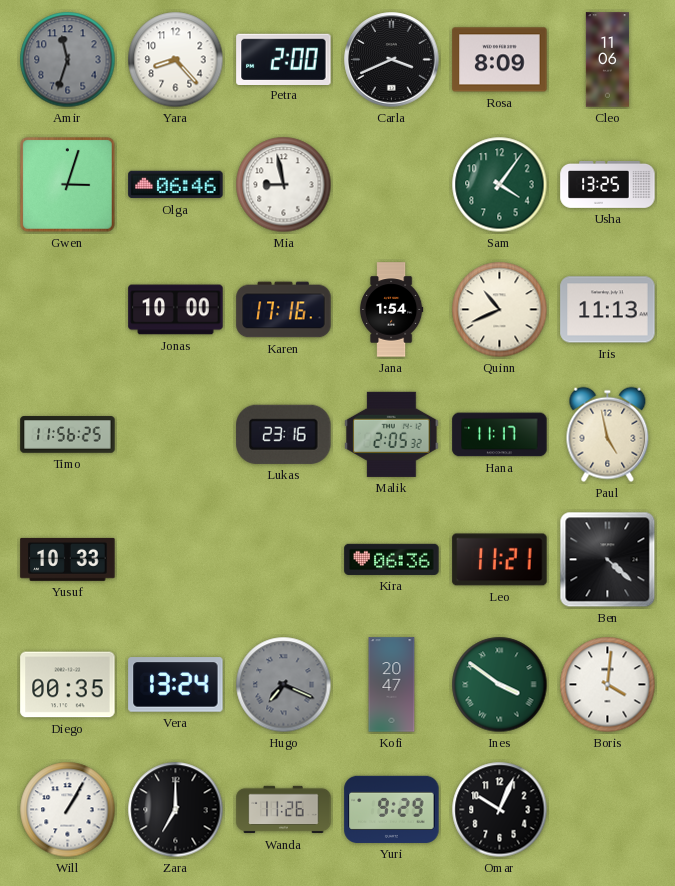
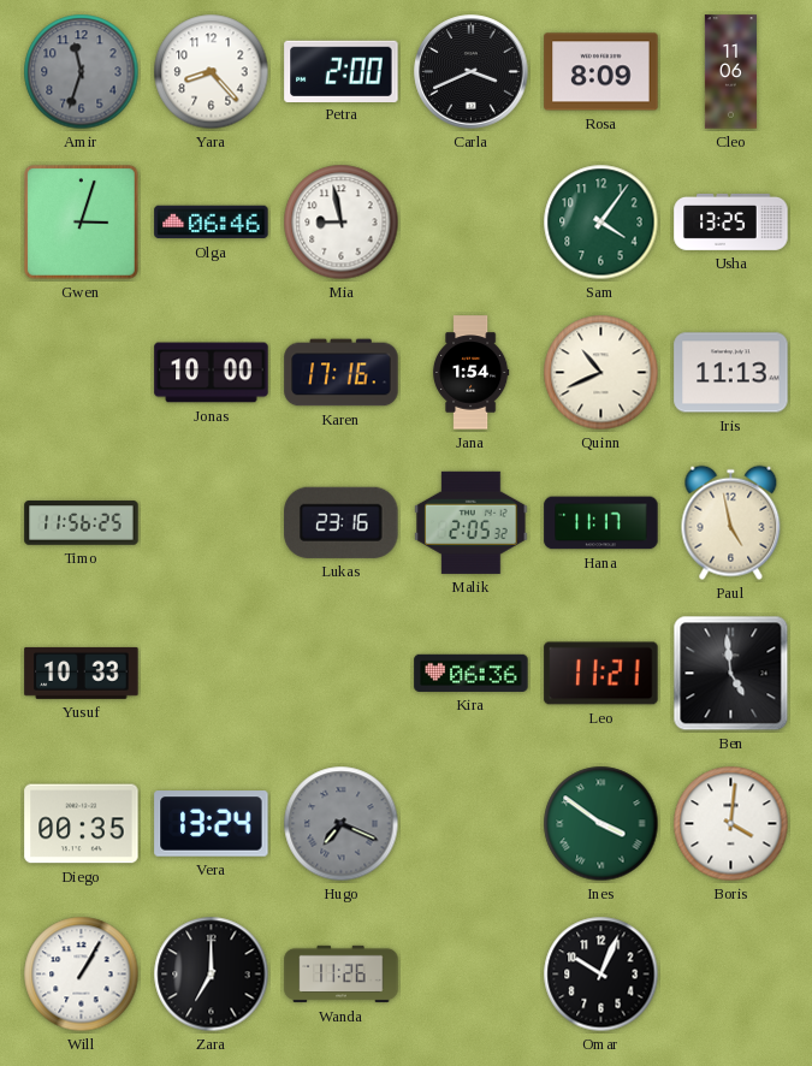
Ben: 4:22 -> 4:59
Kofi: 20:47 -> none
Yuri: 9:29 -> none
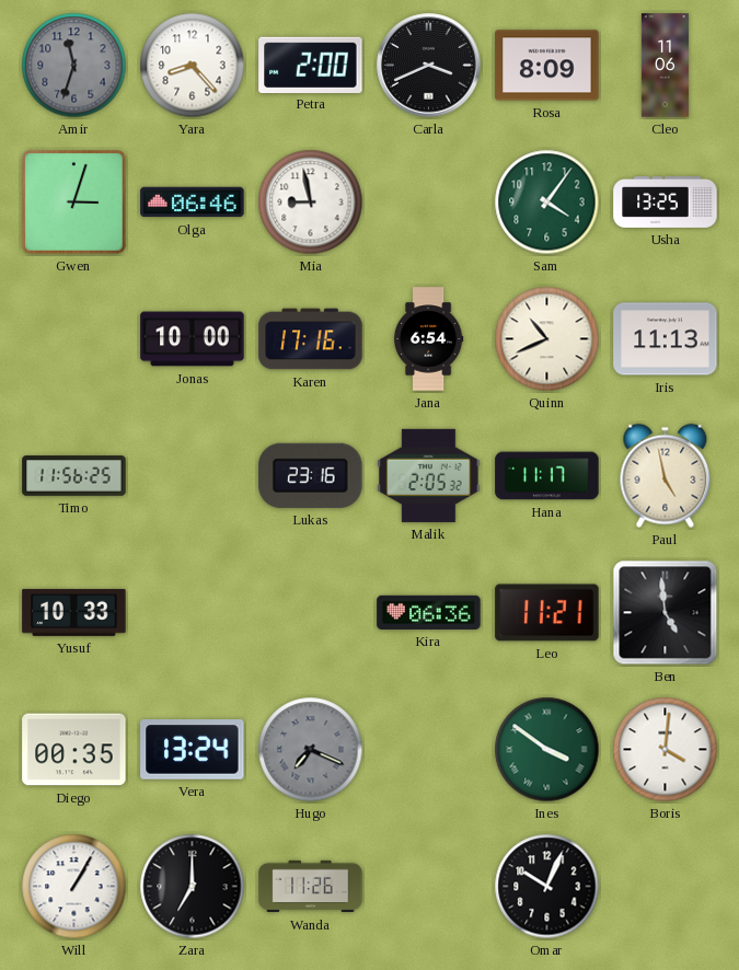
Jana: 1:54 -> 6:54
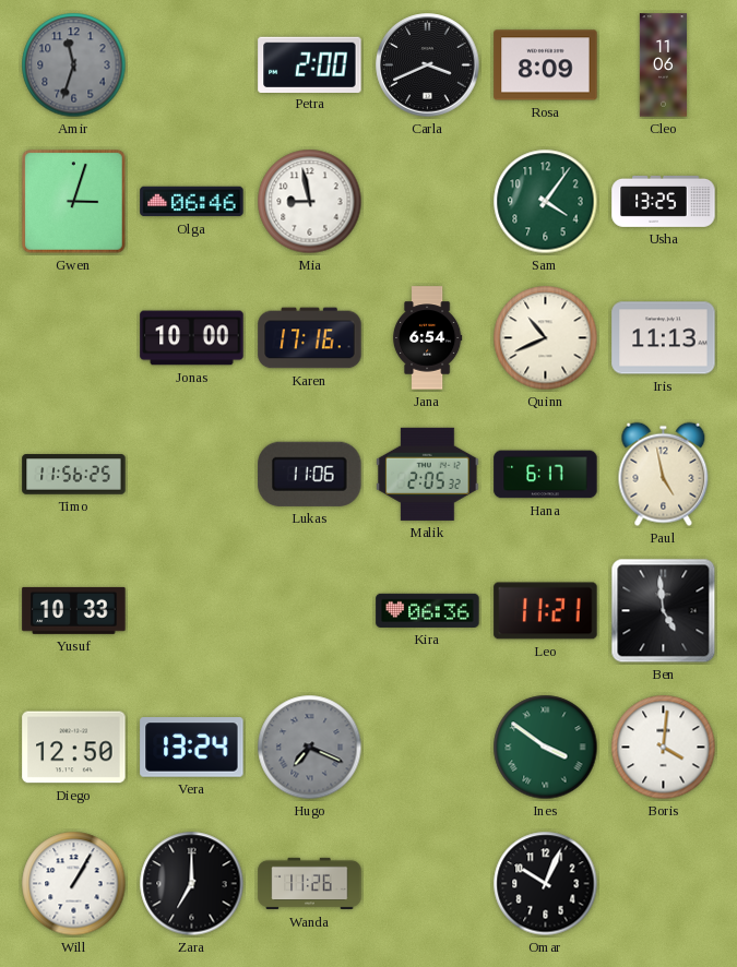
Yara: 8:23 -> none
Lukas: 23:16 -> 11:06
Hana: 11:17 -> 6:17
Diego: 00:35 -> 12:50
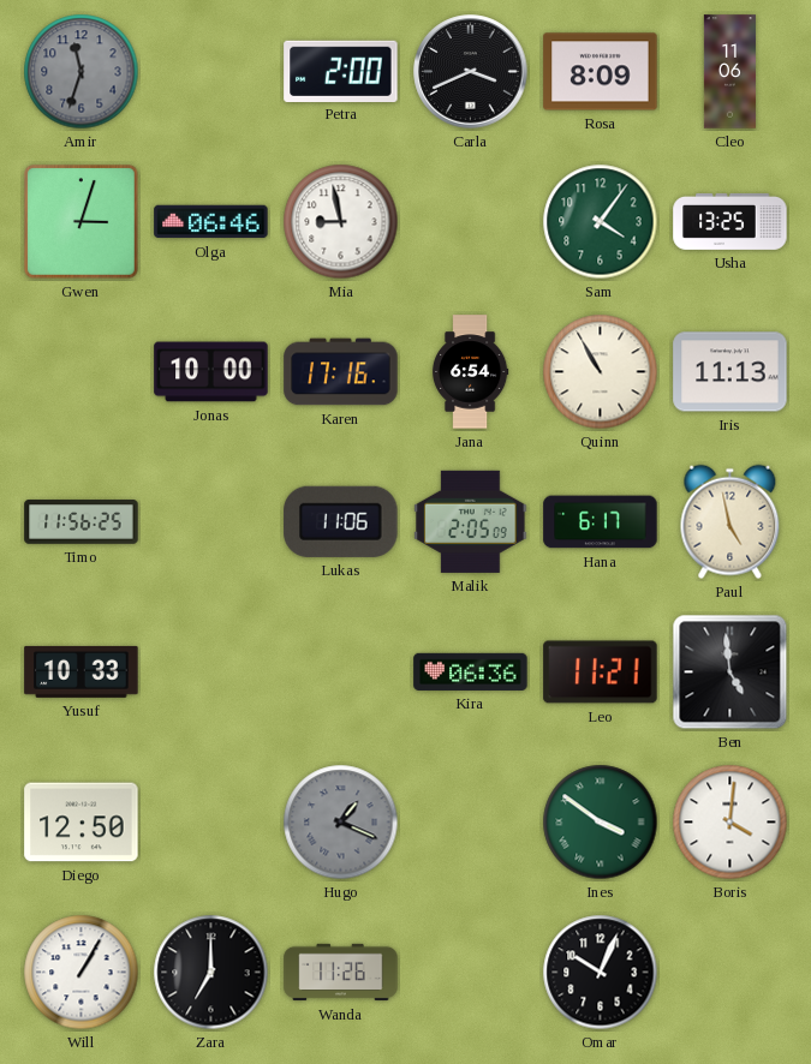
Quinn: 10:41 -> 10:55
Malik: 2:05:32 -> 2:05:09
Vera: 13:24 -> none
Hugo: 7:19 -> 1:19
